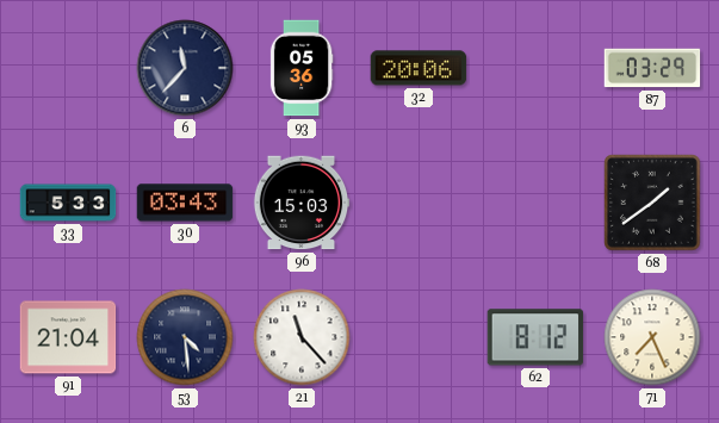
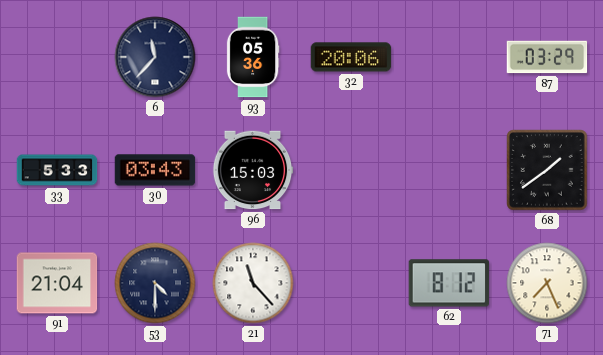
53: 4:29 -> 4:30
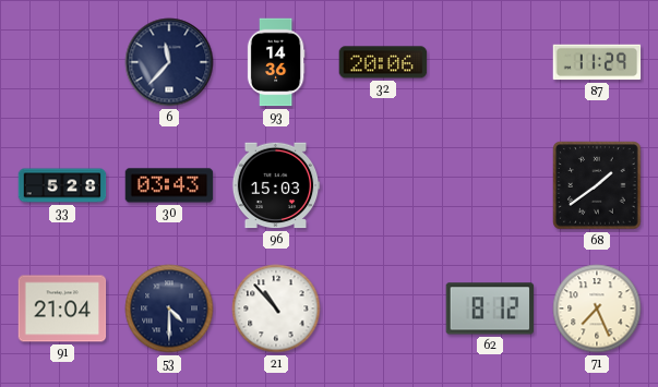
93: 05:36 -> 14:36
87: 03:29 -> 11:29
33: 5:33 -> 5:28
21: 11:23 -> 10:53
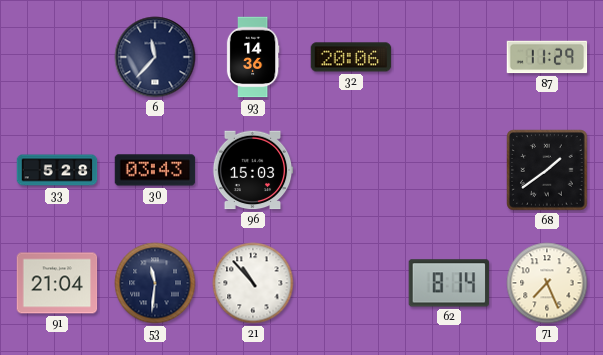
53: 4:30 -> 11:31
62: 8:12 -> 8:14
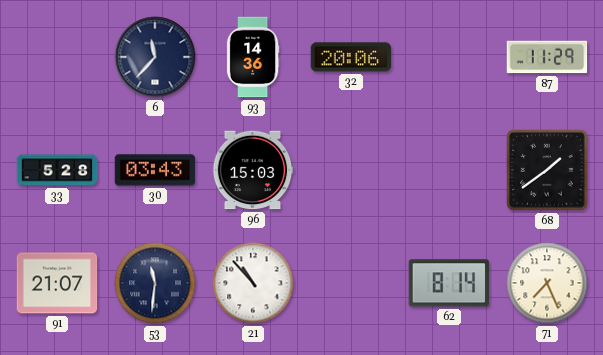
91: 21:04 -> 21:07
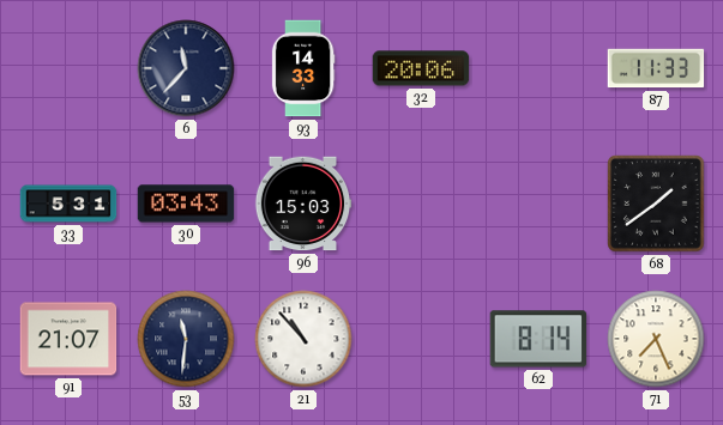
93: 14:36 -> 14:33
87: 11:29 -> 11:33
33: 5:28 -> 5:31
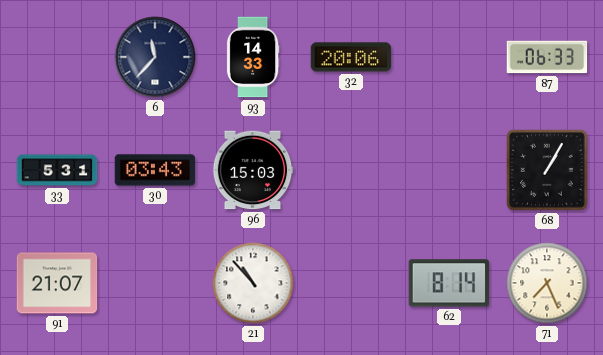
87: 11:33 -> 06:33
68: 1:39 -> 1:05
53: 11:31 -> none
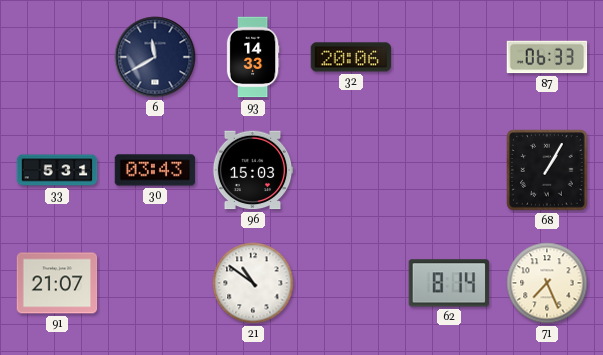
6: 11:37 -> 11:40
21: 10:53 -> 10:51
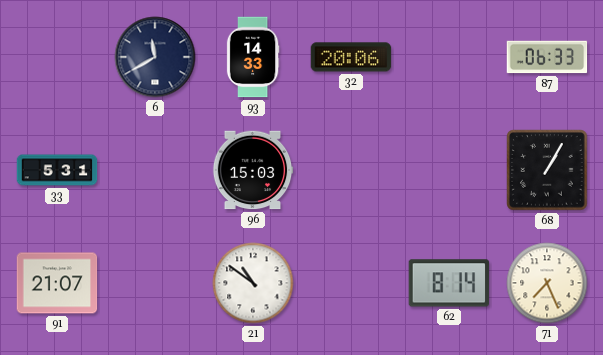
30: 03:43 -> none
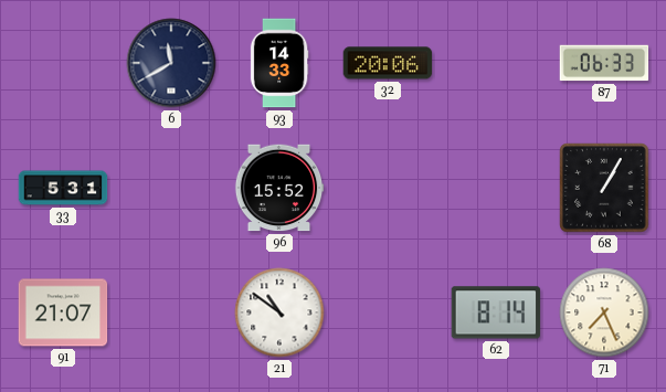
96: 15:03 -> 15:52
